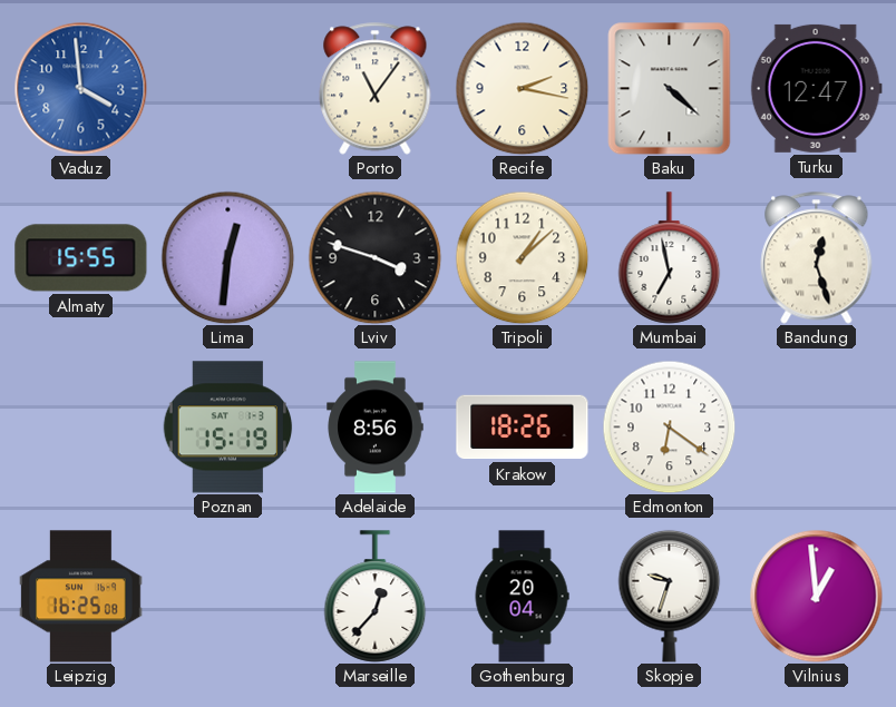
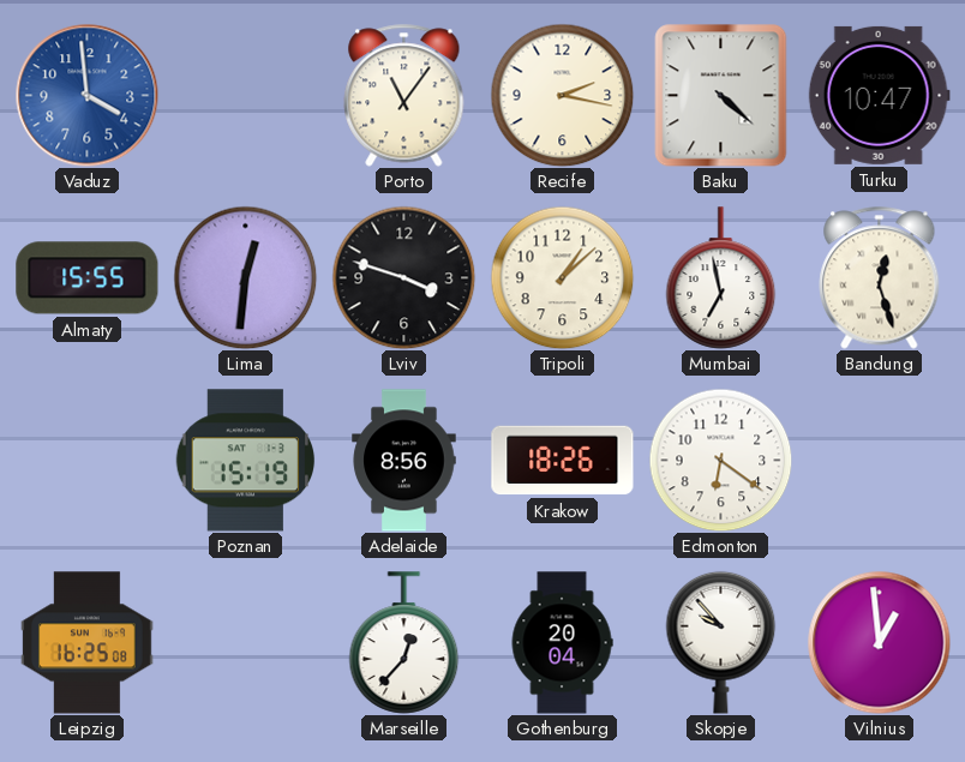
Turku: 12:47 -> 10:47
Skopje: 9:33 -> 9:53
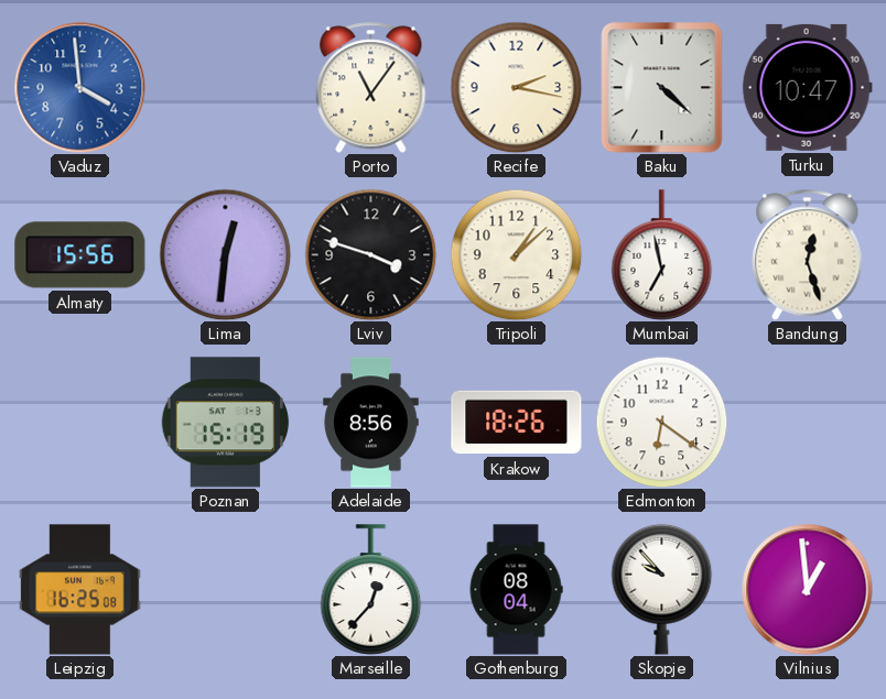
Almaty: 15:55 -> 15:56
Gothenburg: 20:04 -> 08:04
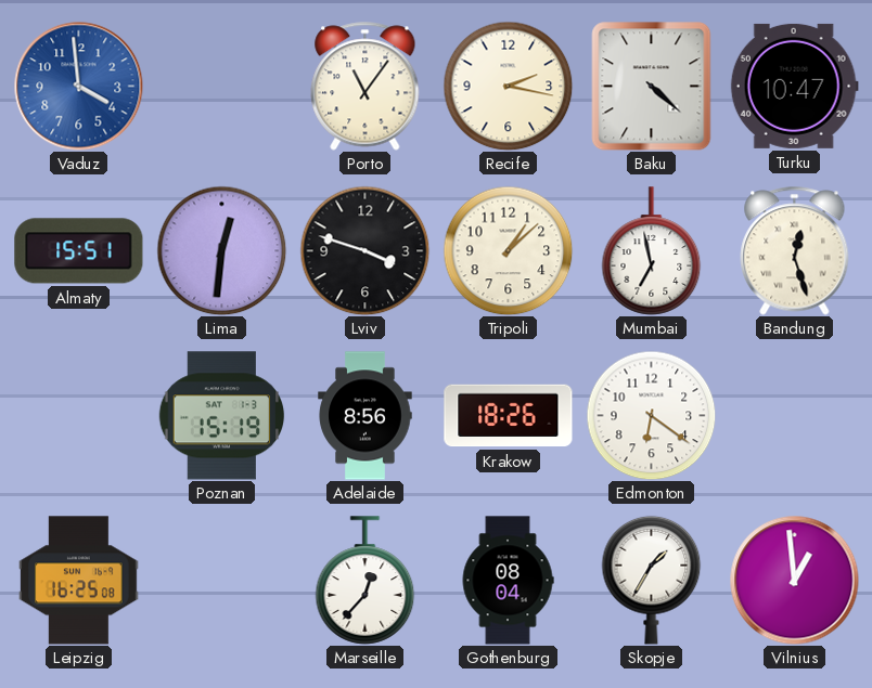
Almaty: 15:56 -> 15:51
Skopje: 9:53 -> 1:35
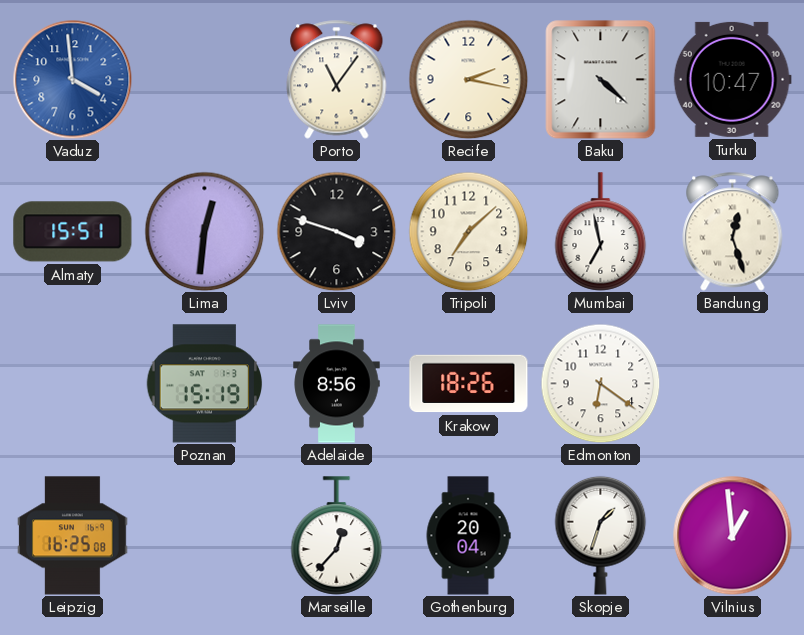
Tripoli: 1:08 -> 7:08
Gothenburg: 08:04 -> 20:04
Skopje: 1:35 -> 1:33
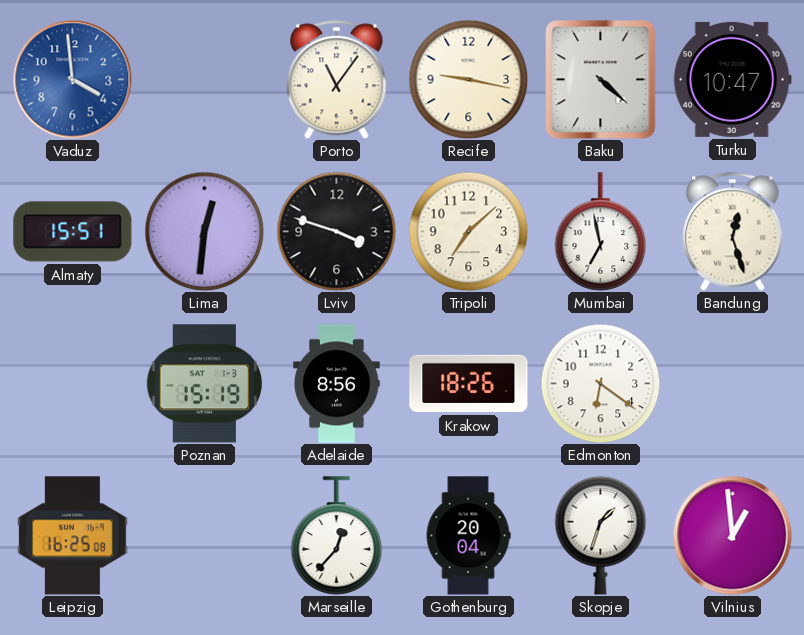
Recife: 2:17 -> 9:17
